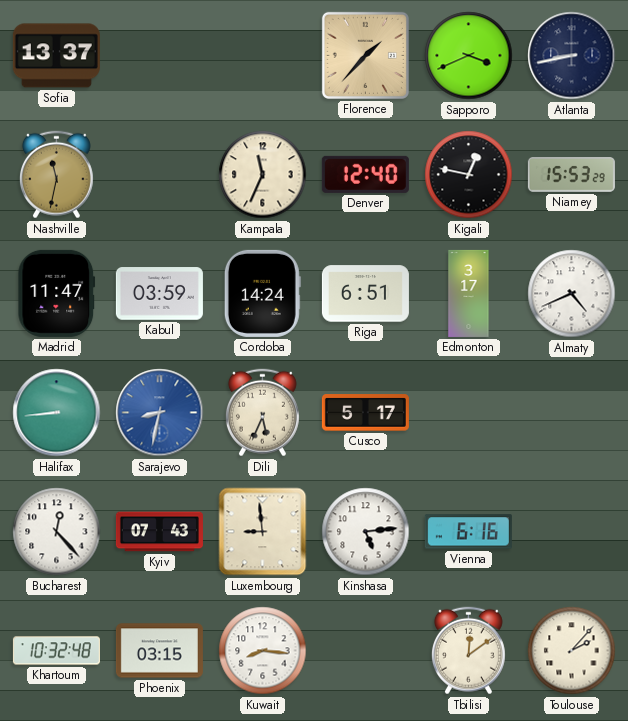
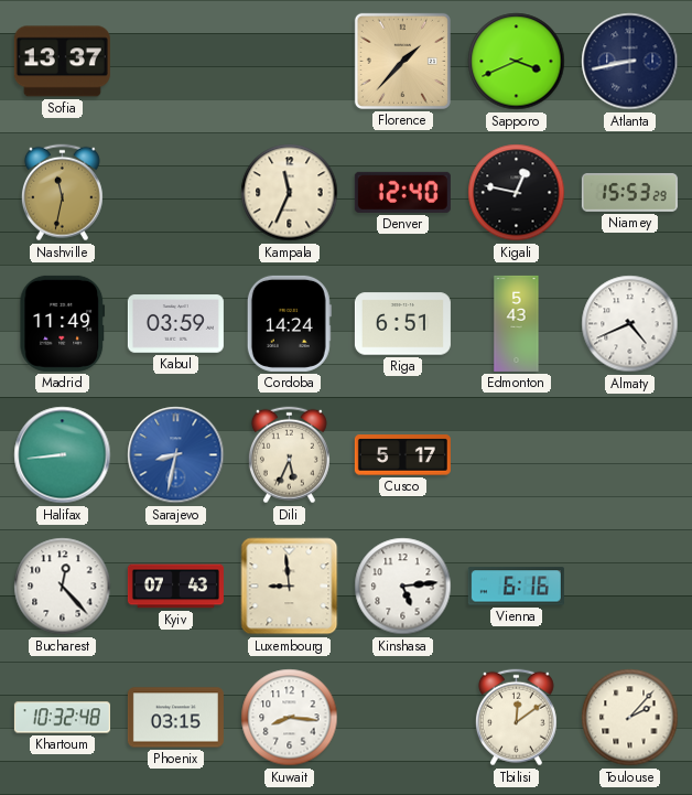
Madrid: 11:47 -> 11:49
Edmonton: 3:17 -> 5:43
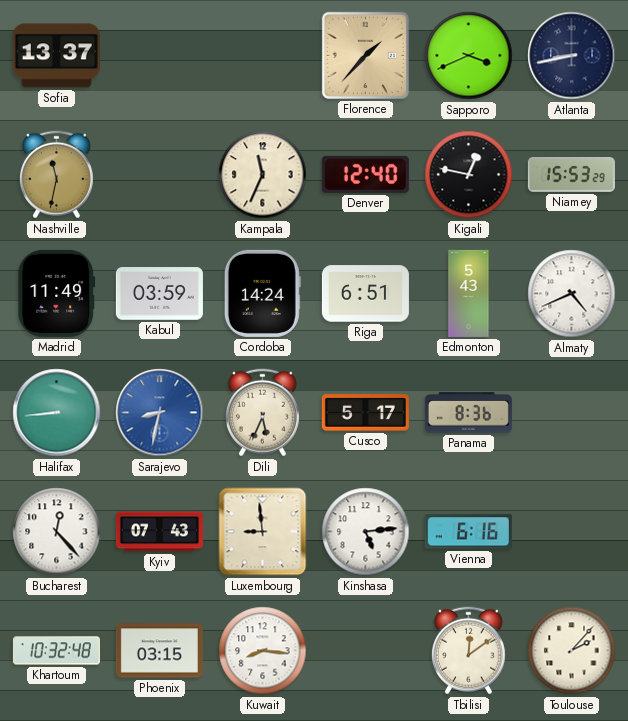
Panama: none -> 8:36
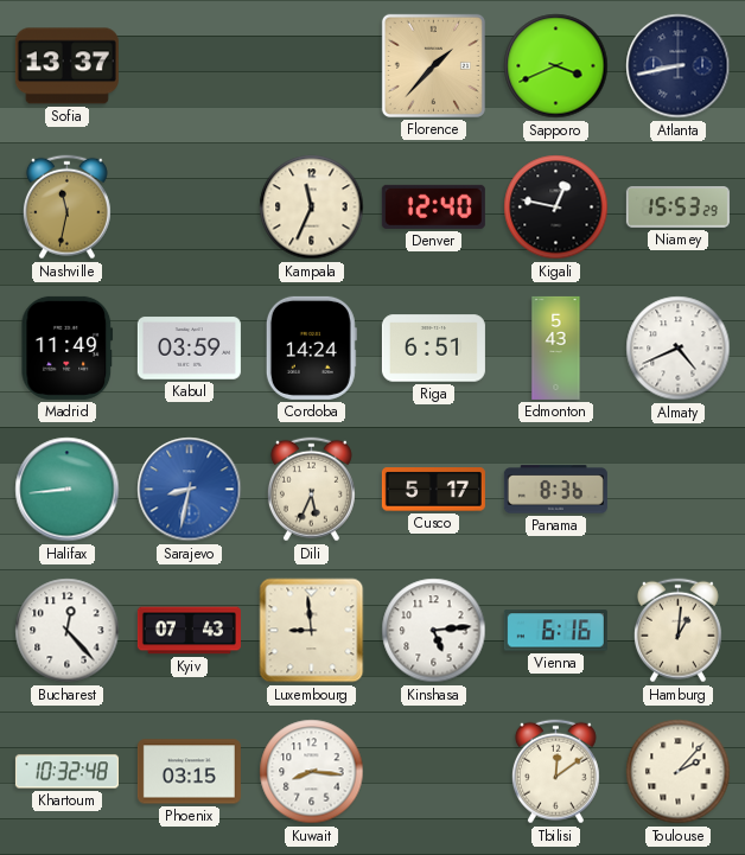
Hamburg: none -> 1:01
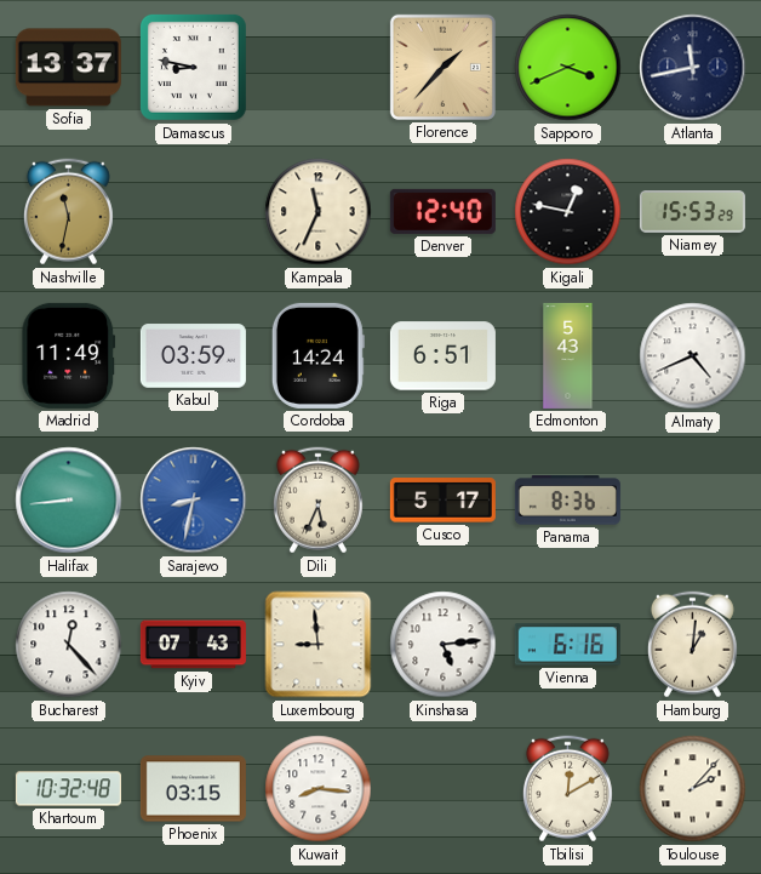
Damascus: none -> 8:47
Atlanta: 8:43 -> 11:43
Tbilisi: 12:09 -> 12:10
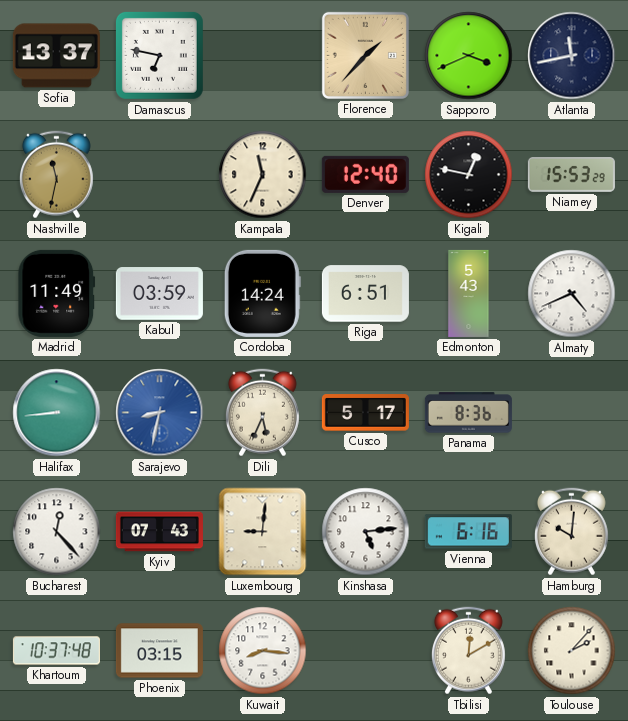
Damascus: 8:47 -> 6:47
Luxembourg: 8:59 -> 9:01
Hamburg: 1:01 -> 10:01
Khartoum: 10:32 -> 10:37
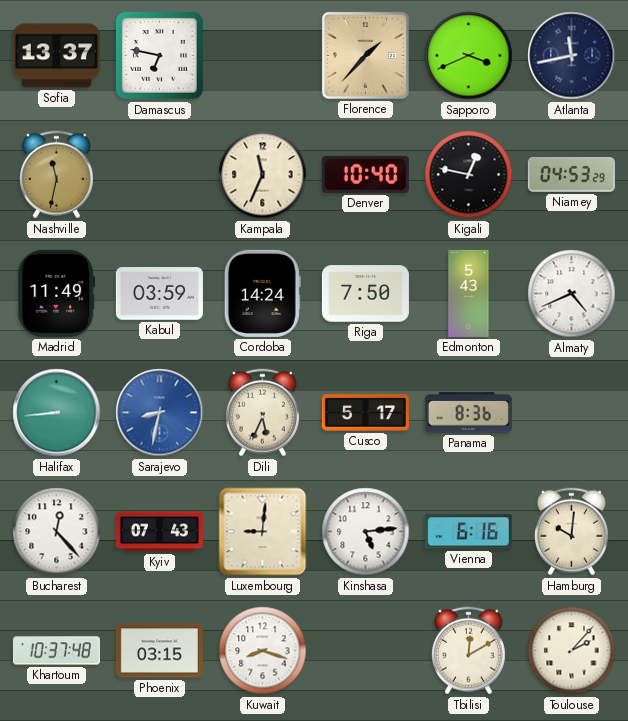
Denver: 12:40 -> 10:40
Niamey: 15:53 -> 04:53
Riga: 6:51 -> 7:50
Kuwait: 8:16 -> 8:18
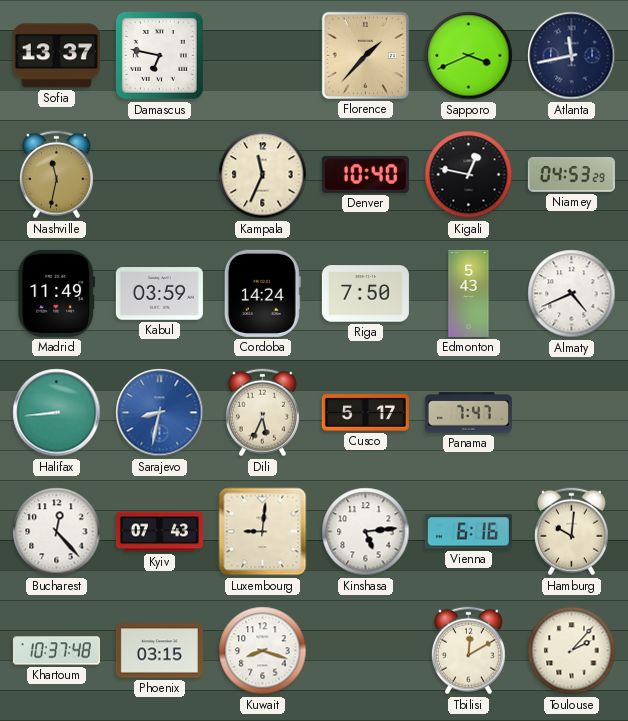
Panama: 8:36 -> 7:47
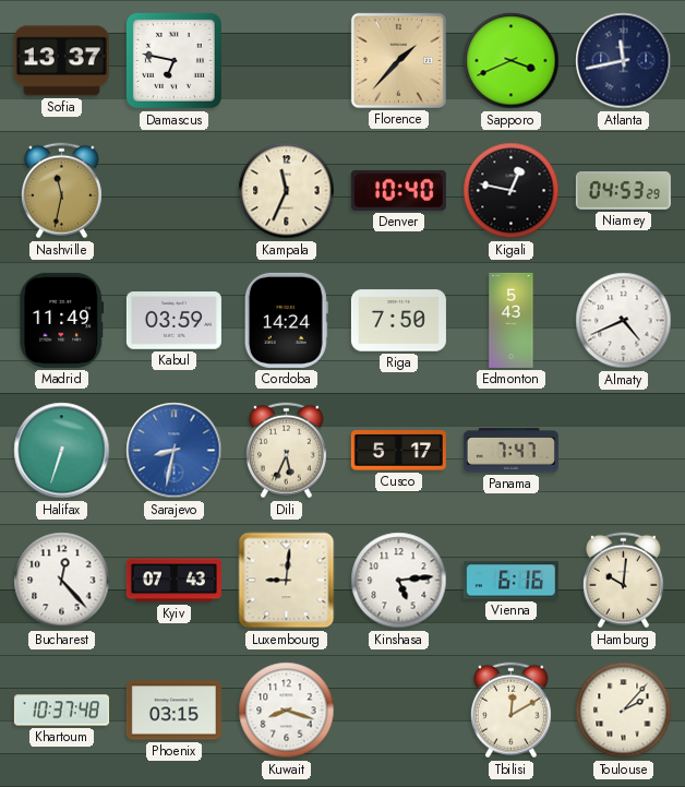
Halifax: 8:44 -> 6:33
